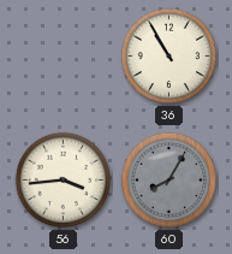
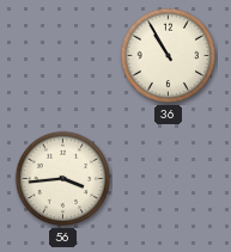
60: 8:05 -> none
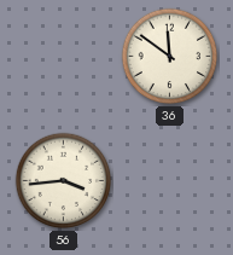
36: 10:55 -> 11:51
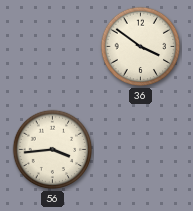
36: 11:51 -> 3:51
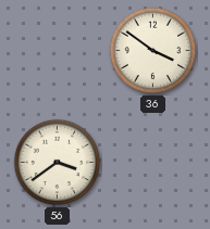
56: 3:44 -> 3:39
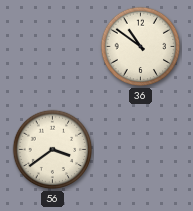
36: 3:51 -> 10:51
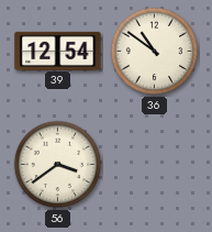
39: none -> 12:54
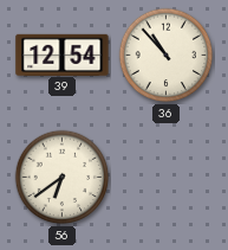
36: 10:51 -> 10:53
56: 3:39 -> 6:39
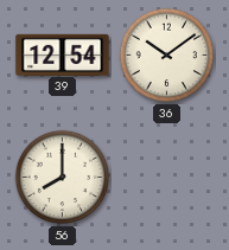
36: 10:53 -> 10:09
56: 6:39 -> 8:00
